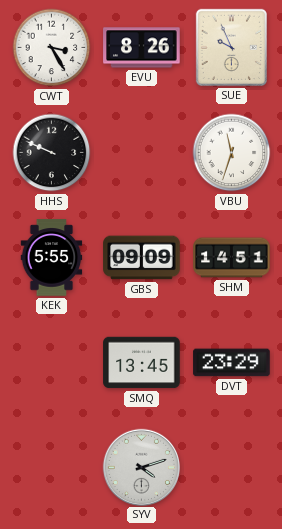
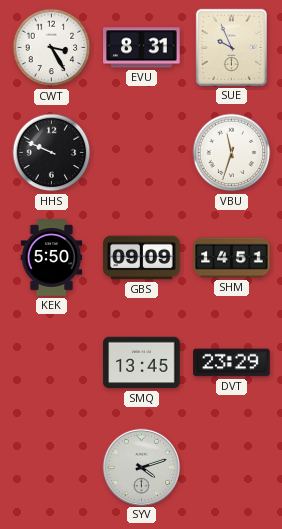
EVU: 8:26 -> 8:31
KEK: 5:55 -> 5:50
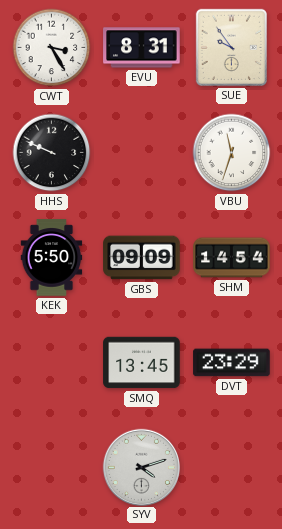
SUE: 9:56 -> 9:54
SHM: 14:51 -> 14:54
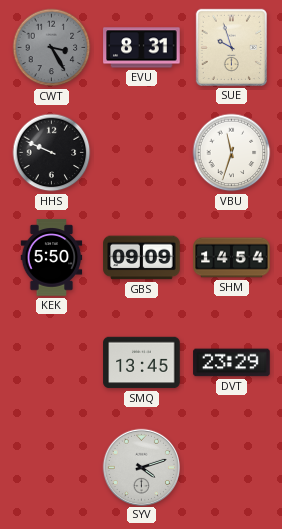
CWT dial: white -> grey
SUE: 9:54 -> 9:57
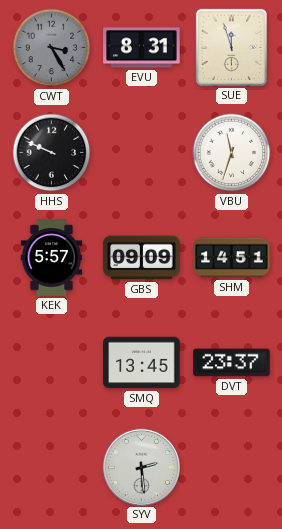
SUE: 9:57 -> 11:57
KEK: 5:50 -> 5:57
SHM: 14:54 -> 14:51
DVT: 23:29 -> 23:37
SYV: 4:12 -> 2:29
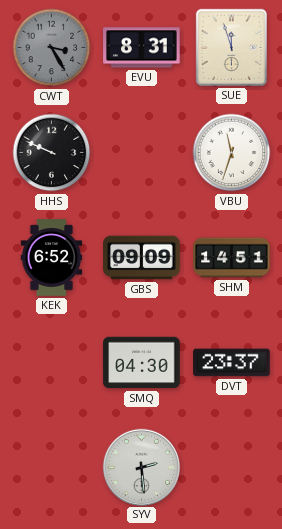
KEK: 5:57 -> 6:52
SMQ: 13:45 -> 04:30
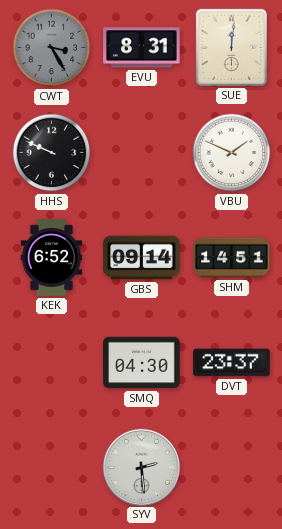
SUE: 11:57 -> 12:01
VBU: 11:33 -> 1:49
GBS: 09:09 -> 09:14
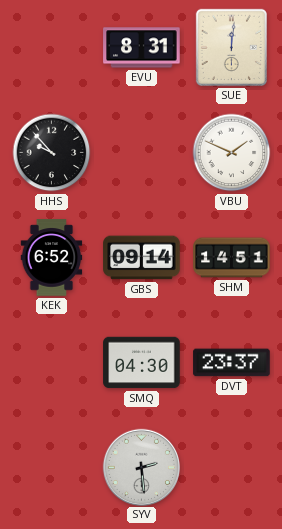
CWT: 3:25 -> none
HHS: 9:49 -> 9:53
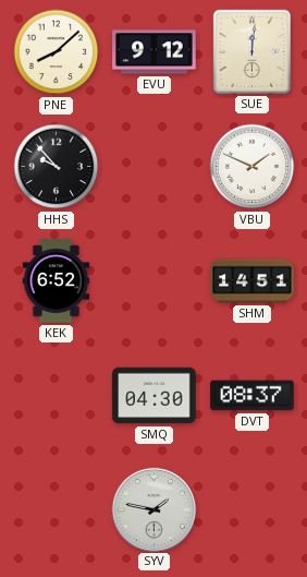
PNE: none -> 8:08
EVU: 8:31 -> 9:12
GBS: 09:14 -> none
DVT: 23:37 -> 08:37
SYV: 2:29 -> 1:47
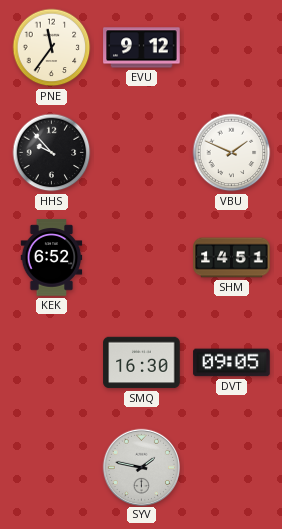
PNE: 8:08 -> 11:36
SUE: 12:01 -> none
SMQ: 04:30 -> 16:30
DVT: 08:37 -> 09:05
